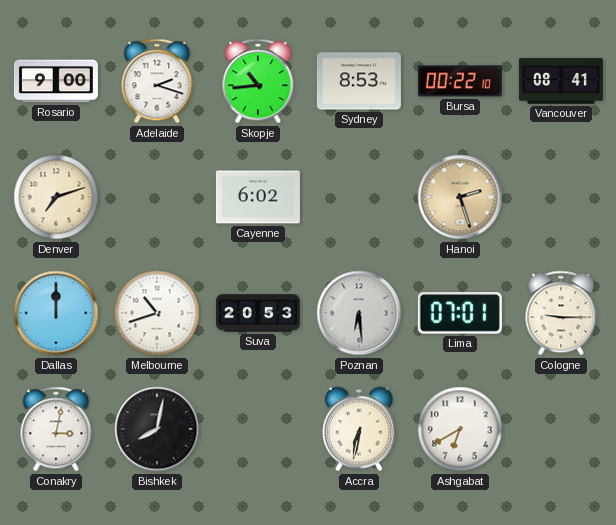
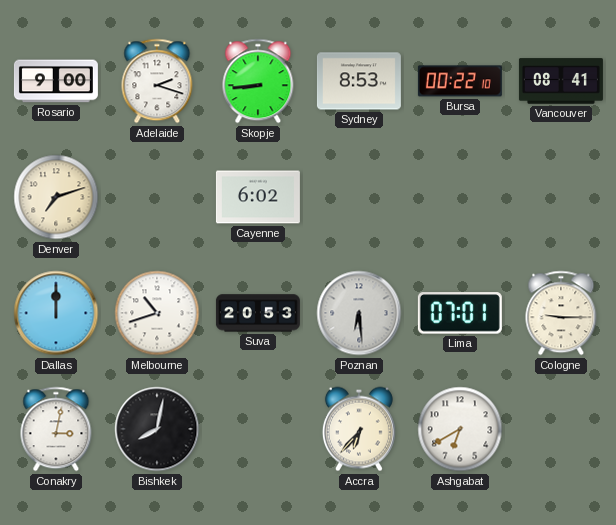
Skopje: 10:44 -> 8:44
Hanoi: 2:27 -> none
Accra: 6:32 -> 6:37
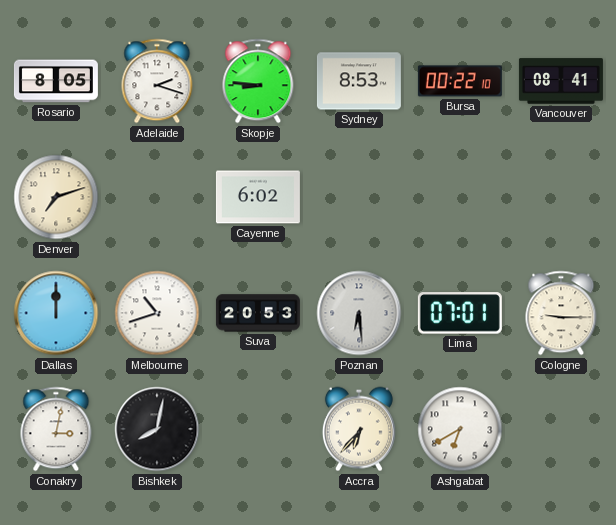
Rosario: 9:00 -> 8:05
Skopje: 8:44 -> 8:46
